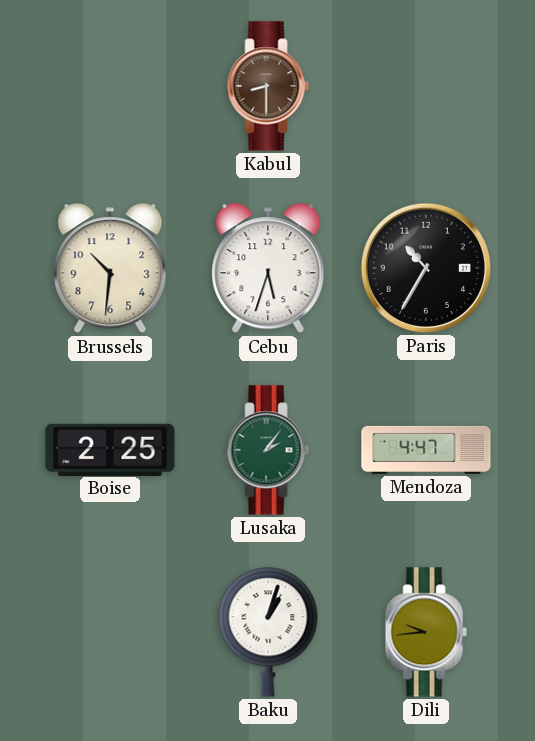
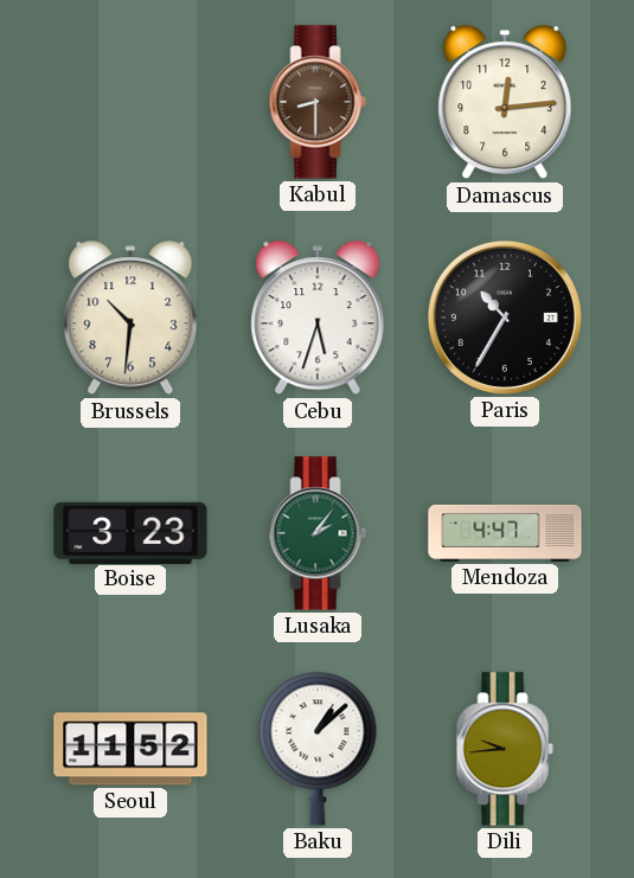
Damascus: none -> 12:14
Boise: 2:25 -> 3:23
Seoul: none -> 11:52
Baku: 1:03 -> 1:08
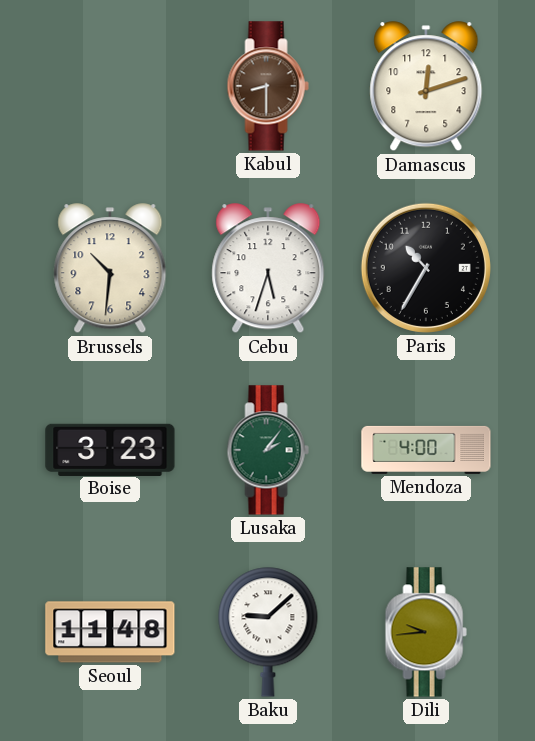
Damascus: 12:14 -> 12:12
Mendoza: 4:47 -> 4:00
Seoul: 11:52 -> 11:48
Baku: 1:08 -> 9:08
